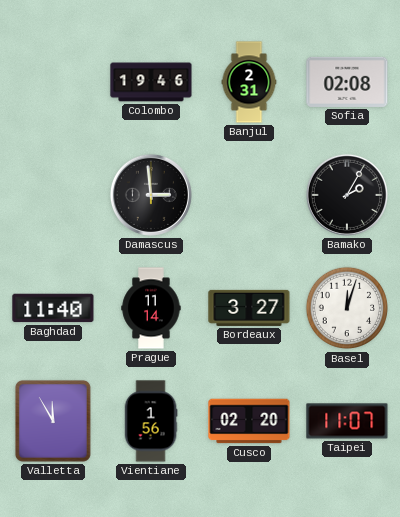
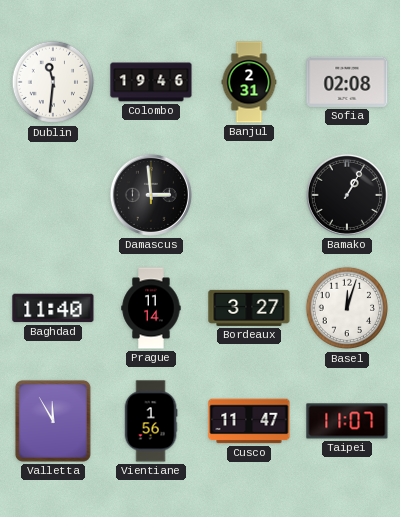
Dublin: none -> 11:31
Bamako: 2:05 -> 1:05
Cusco: 02:20 -> 11:47
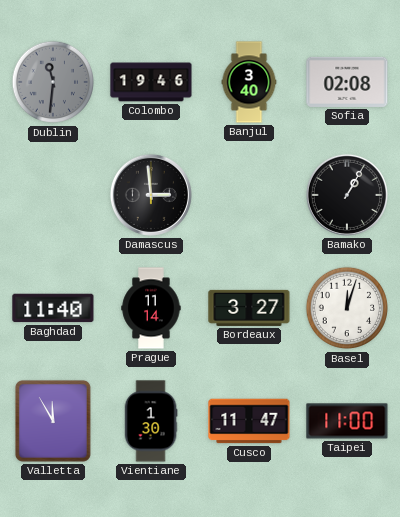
Dublin dial: white -> grey
Banjul: 2:31 -> 3:40
Vientiane: 1:56 -> 1:30
Taipei: 11:07 -> 11:00
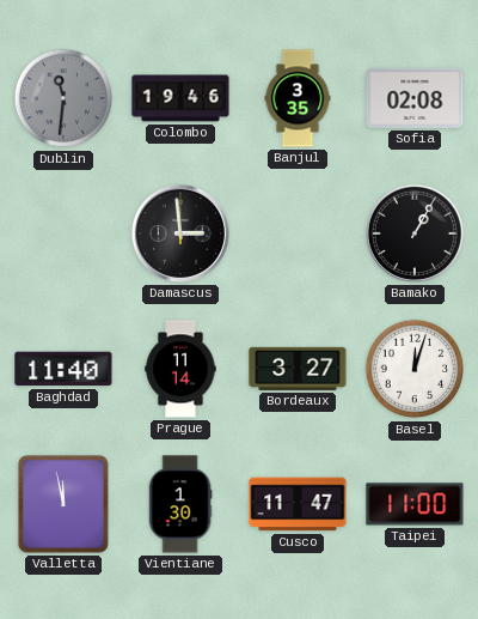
Banjul: 3:40 -> 3:35
Valletta: 11:55 -> 11:58
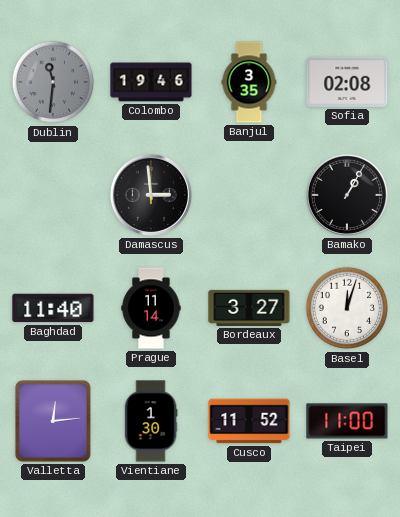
Valletta: 11:58 -> 12:14
Cusco: 11:47 -> 11:52
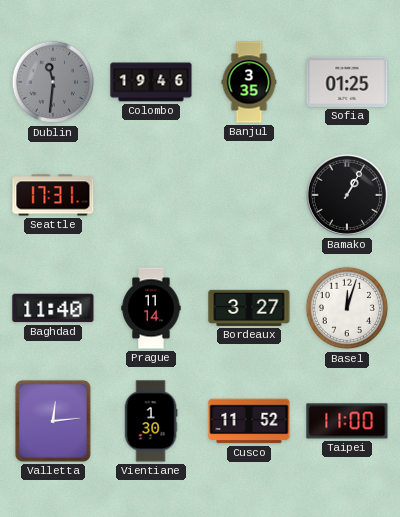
Sofia: 02:08 -> 01:25
Seattle: none -> 17:31
Damascus: 2:59 -> none
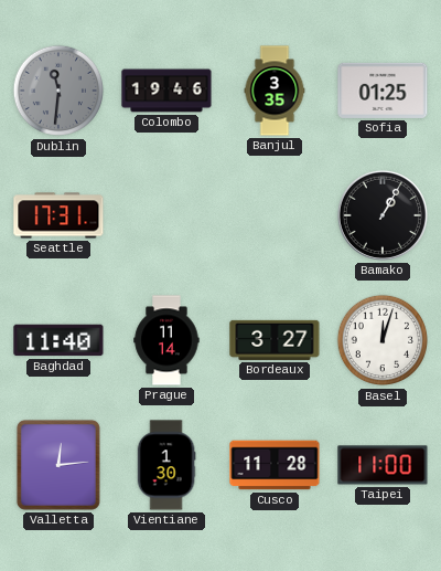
Cusco: 11:52 -> 11:28
